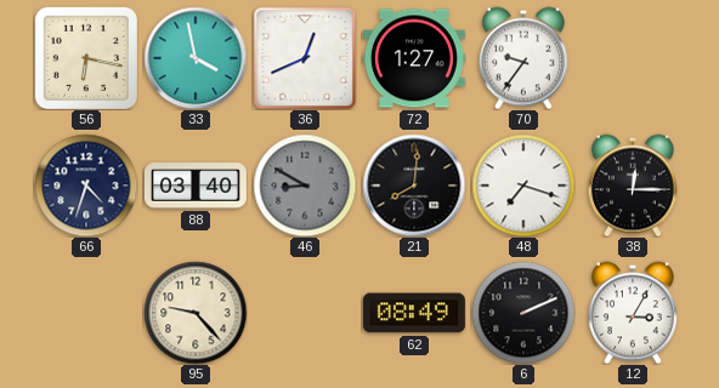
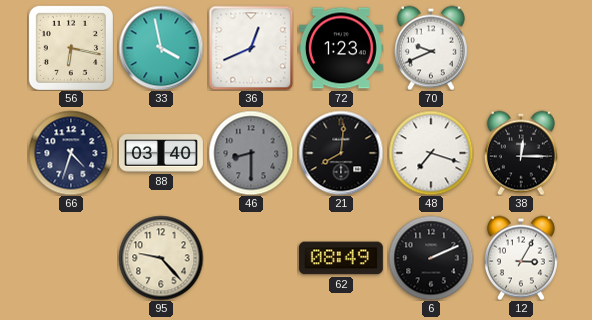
72: 1:27 -> 1:23
70: 9:36 -> 9:41
46: 8:50 -> 8:30
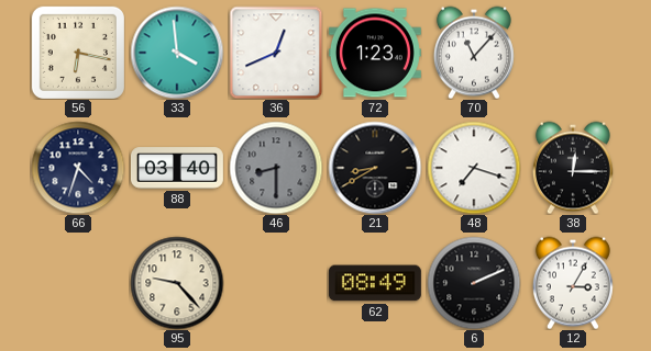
33: 3:58 -> 3:59
70: 9:41 -> 11:07
21: 8:01 -> 8:40
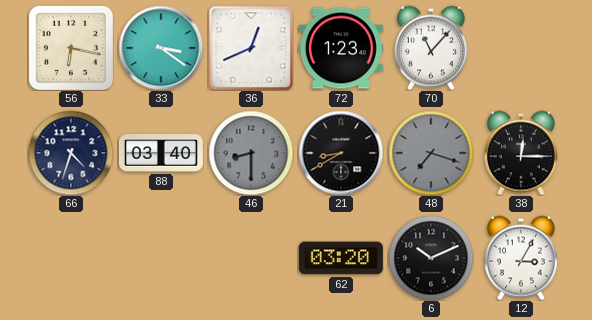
33: 3:59 -> 3:21
48 dial: white -> grey
95: 9:23 -> none
62: 08:49 -> 03:20
6: 2:11 -> 10:11
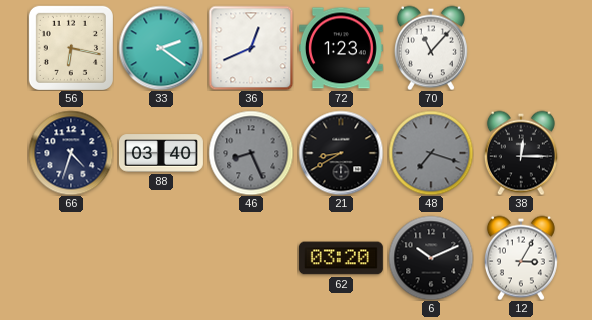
33: 3:21 -> 2:21
46: 8:30 -> 8:26
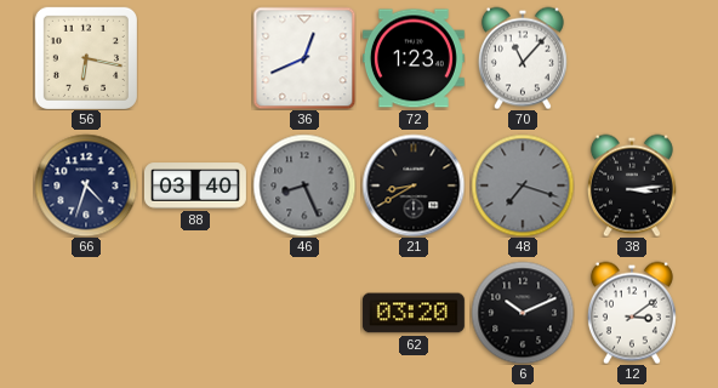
33: 2:21 -> none
38: 12:15 -> 3:14
12: 3:05 -> 3:09
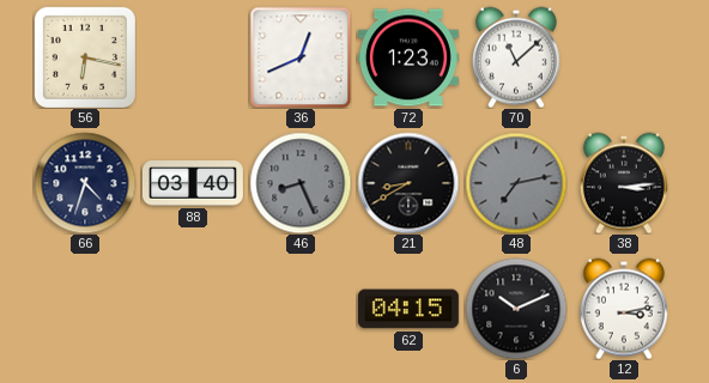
70: 11:07 -> 11:08
48: 7:18 -> 7:13
62: 03:20 -> 04:15
12: 3:09 -> 3:13
